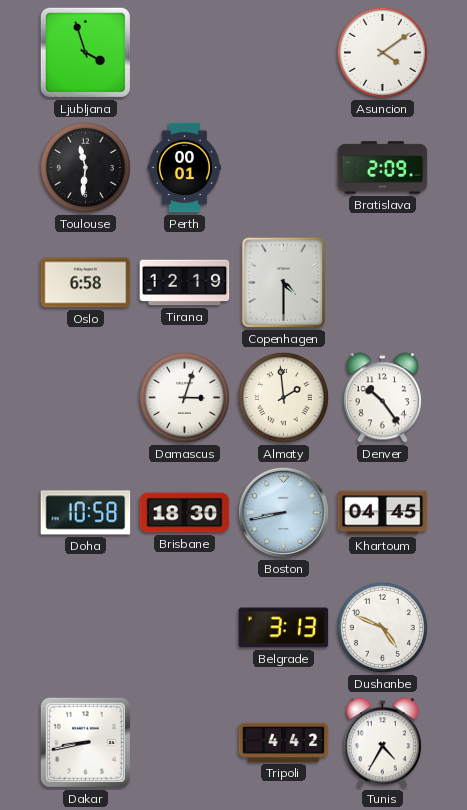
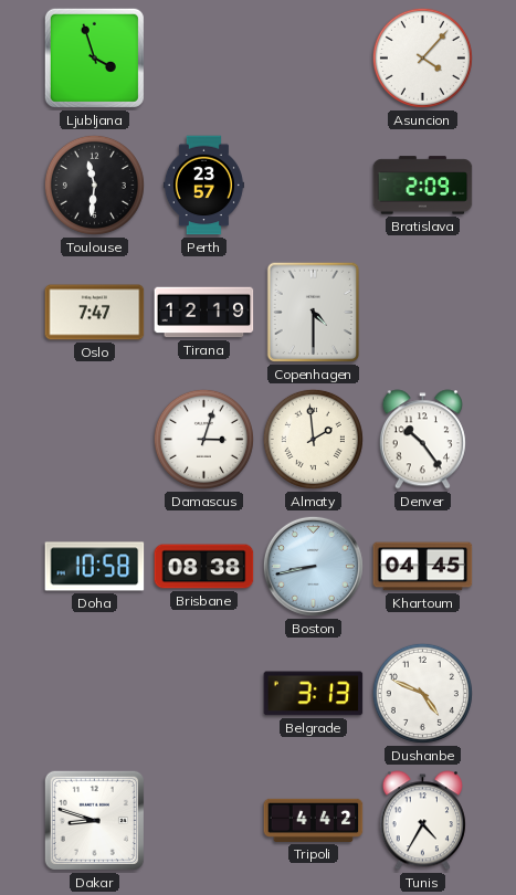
Asuncion: 4:09 -> 4:07
Perth: 00:01 -> 23:57
Oslo: 6:58 -> 7:47
Brisbane: 18:30 -> 08:38
Dakar: 8:43 -> 8:48
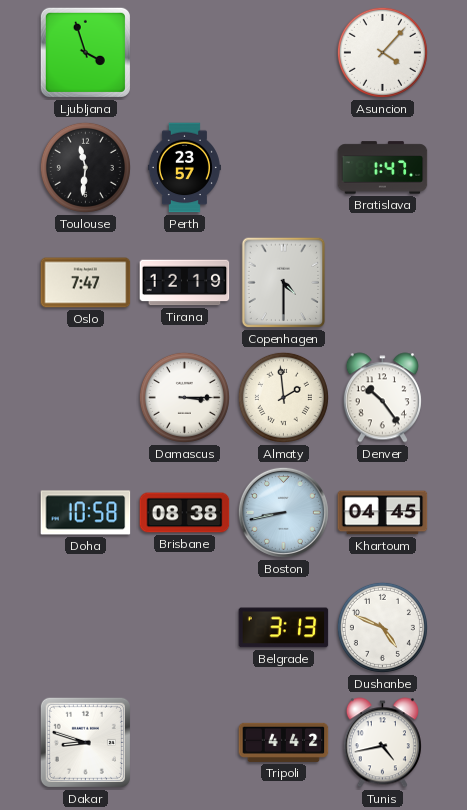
Bratislava: 2:09 -> 1:47
Damascus: 3:03 -> 3:15
Tunis: 4:35 -> 4:43
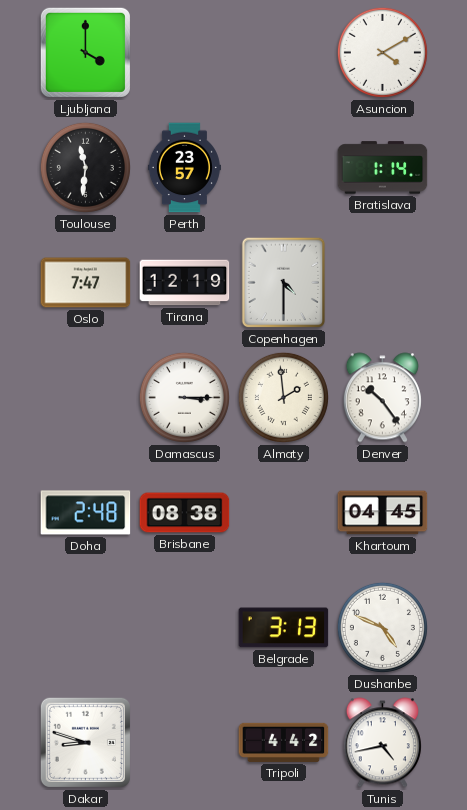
Ljubljana: 3:57 -> 4:00
Asuncion: 4:07 -> 4:10
Bratislava: 1:47 -> 1:14
Doha: 10:58 -> 2:48
Boston: 8:43 -> none
